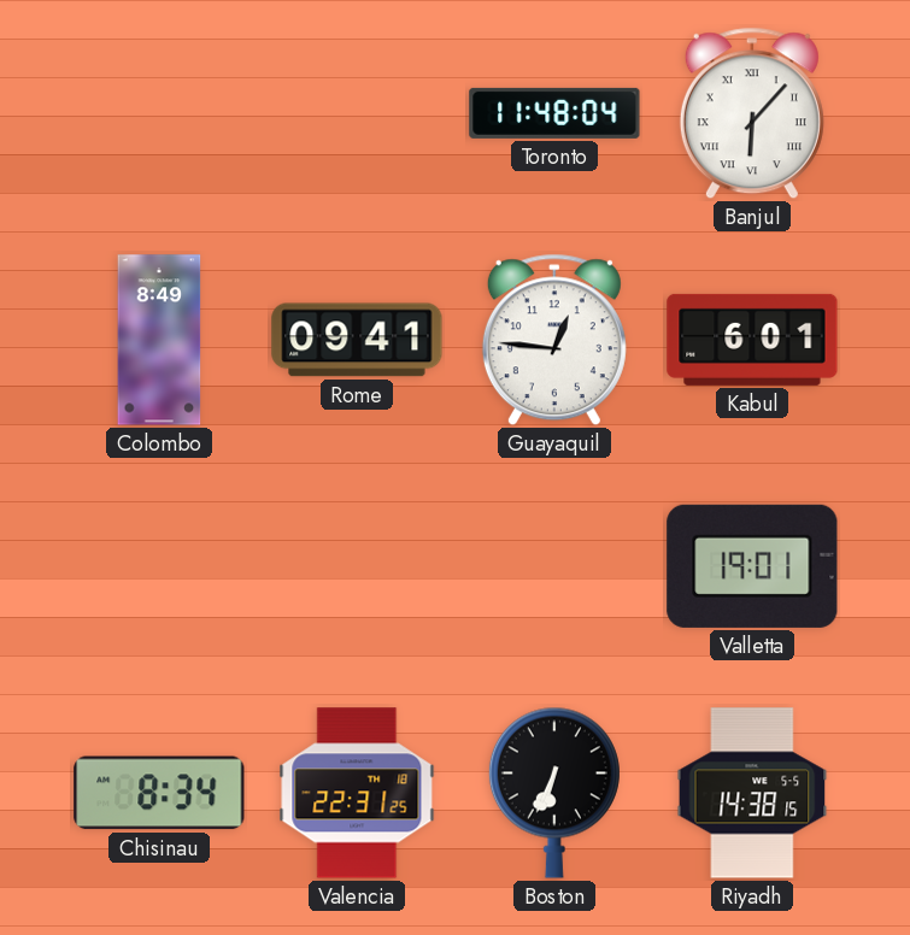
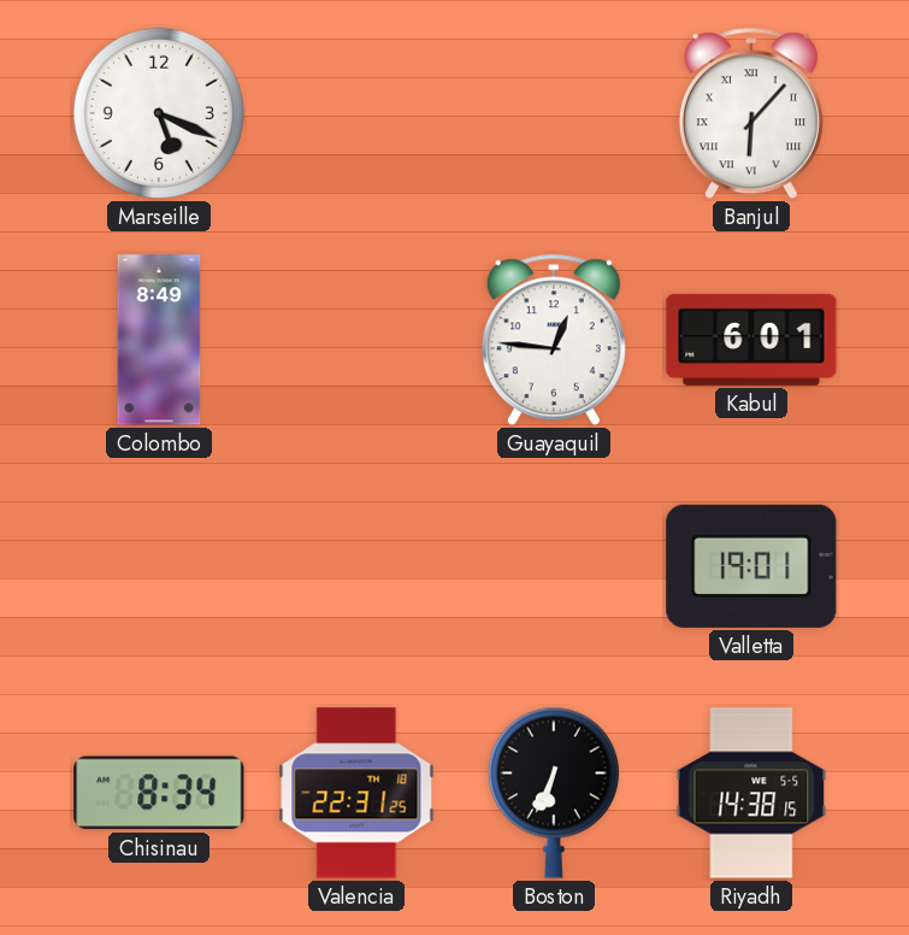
Marseille: none -> 5:19
Toronto: 11:48 -> none
Rome: 09:41 -> none
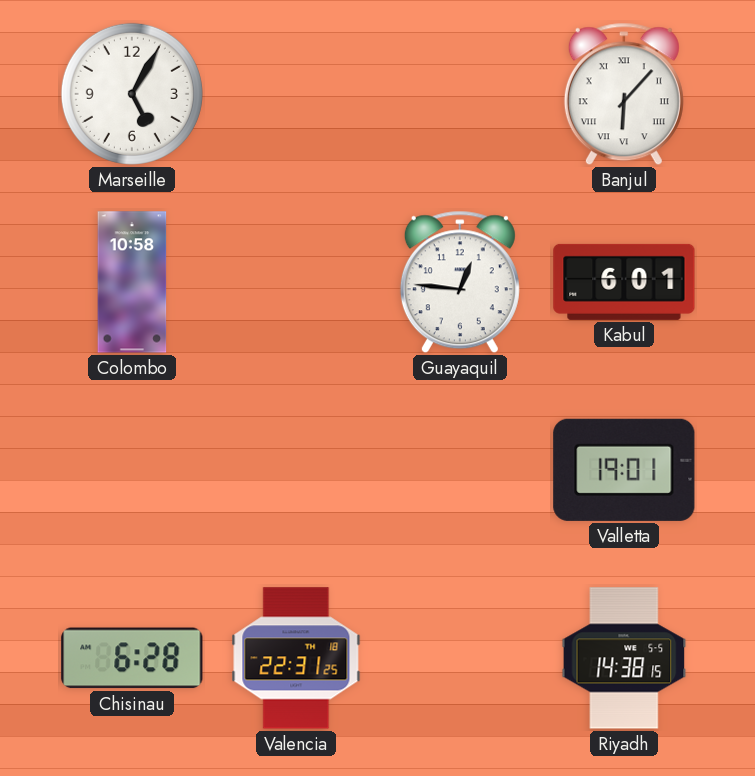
Marseille: 5:19 -> 5:05
Colombo: 8:49 -> 10:58
Chisinau: 8:34 -> 6:28
Boston: 6:34 -> none
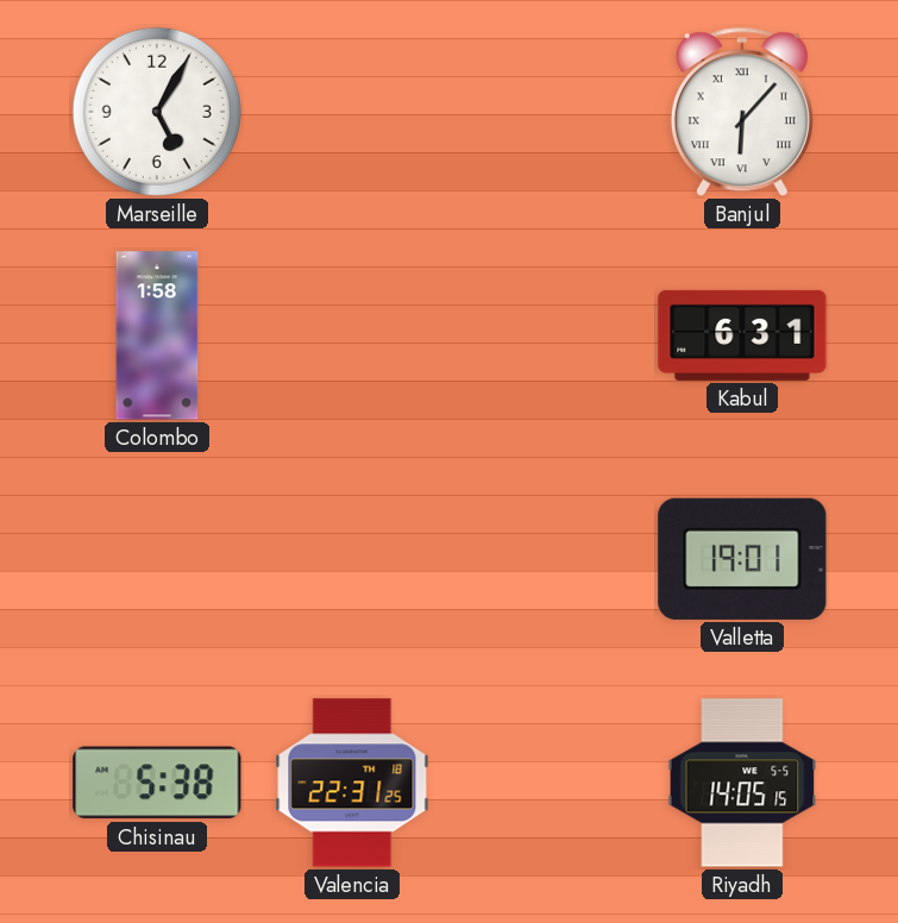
Colombo: 10:58 -> 1:58
Guayaquil: 12:46 -> none
Kabul: 6:01 -> 6:31
Chisinau: 6:28 -> 5:38
Riyadh: 14:38 -> 14:05
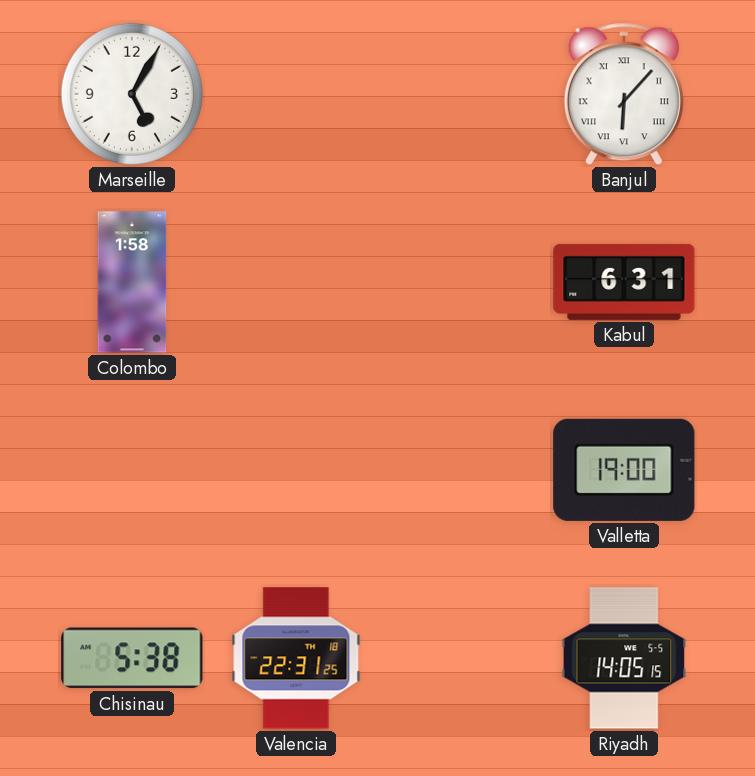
Valletta: 19:01 -> 19:00
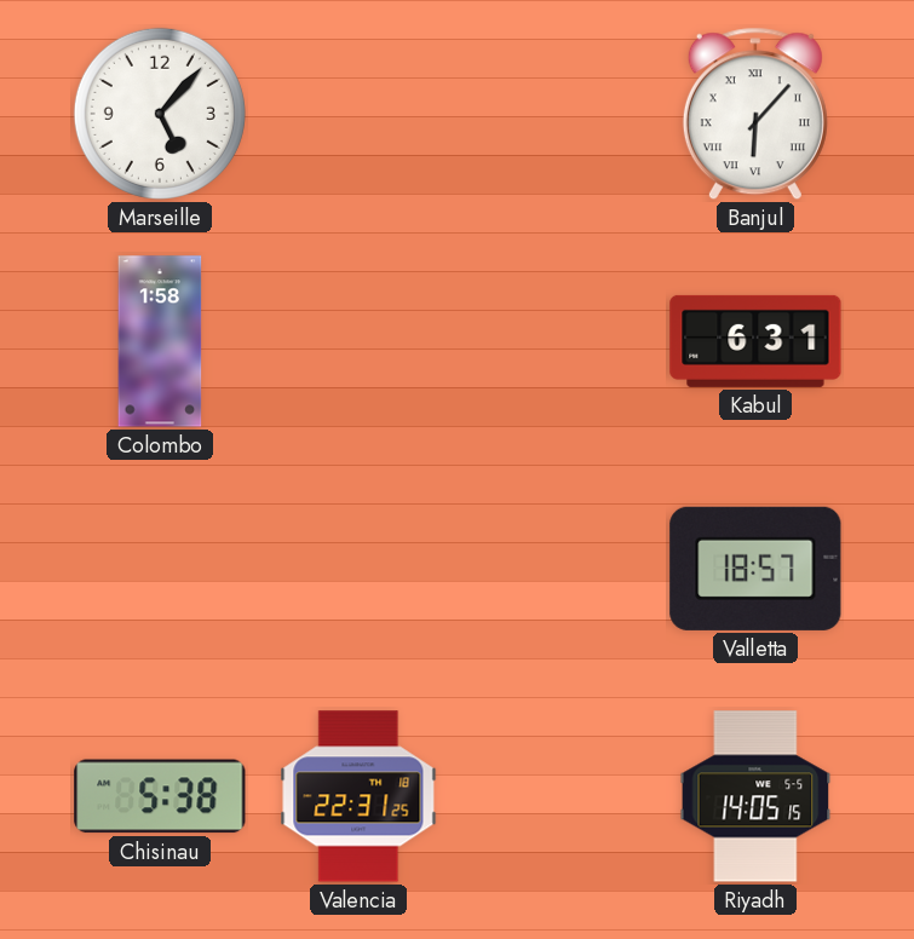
Marseille: 5:05 -> 5:07
Valletta: 19:00 -> 18:57
